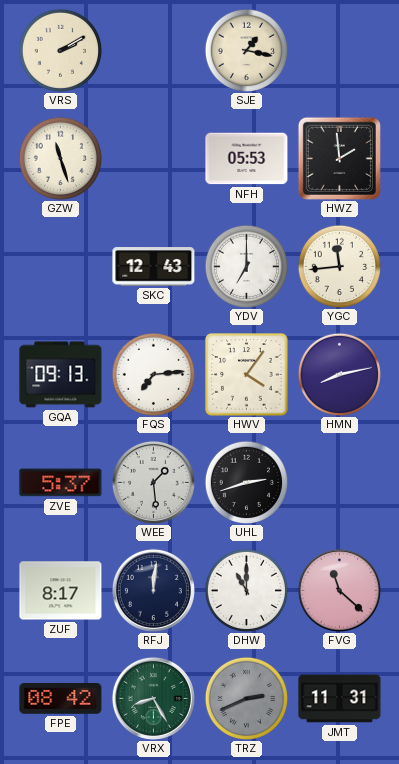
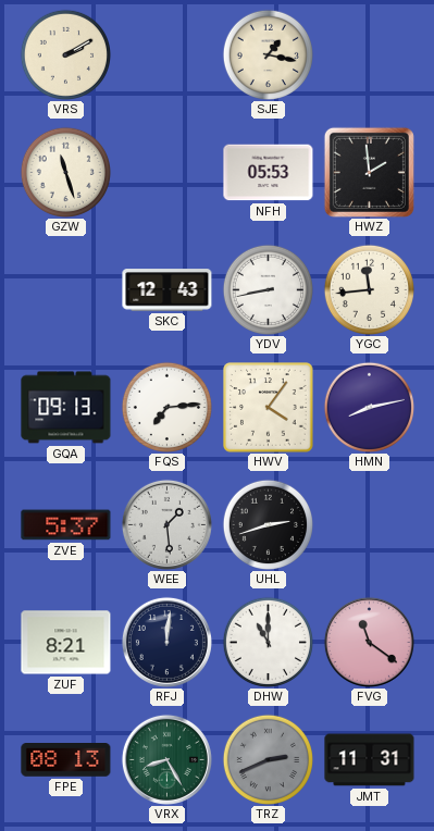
YDV: 7:00 -> 8:43
ZUF: 8:17 -> 8:21
FVG: 11:22 -> 11:21
FPE: 08:42 -> 08:13
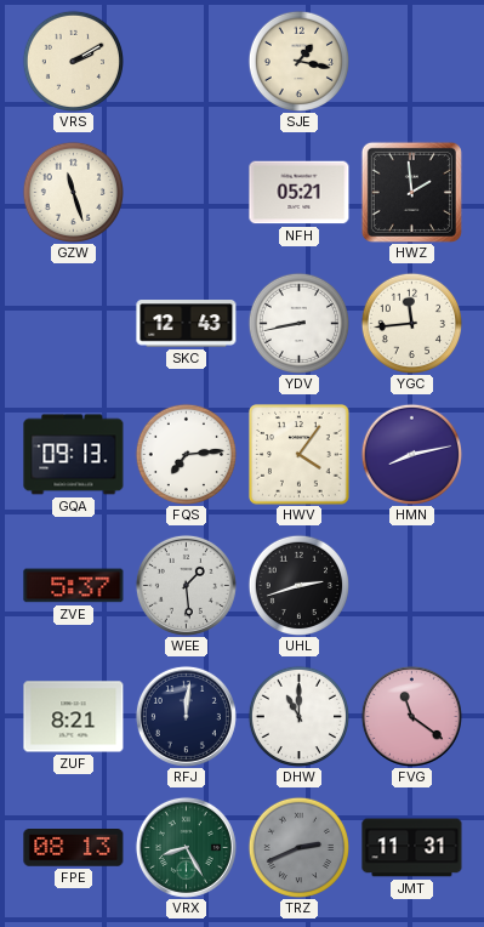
NFH: 05:53 -> 05:21
